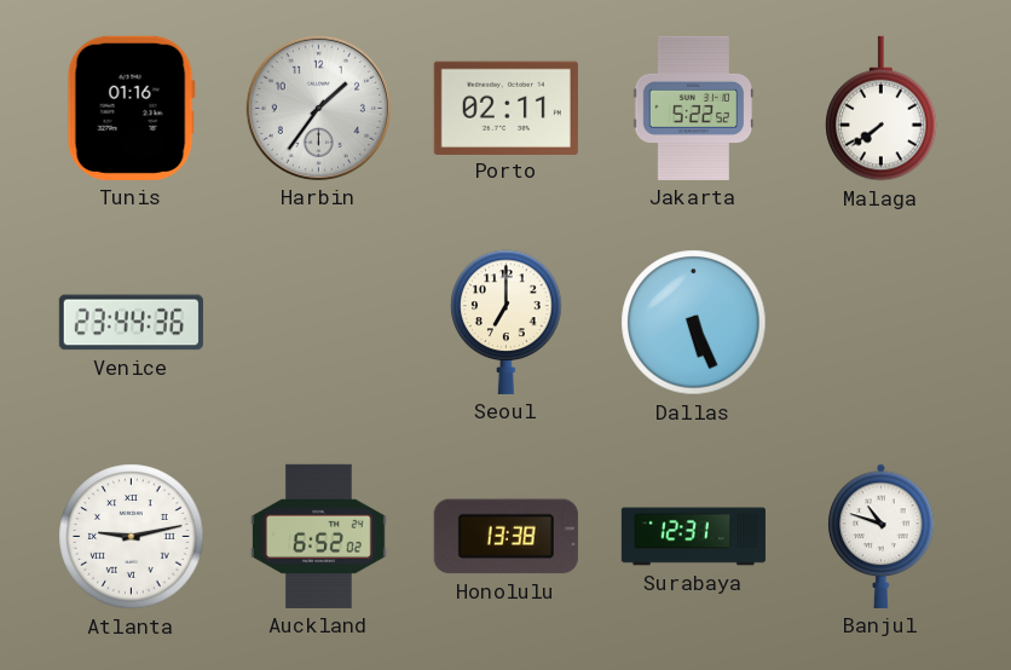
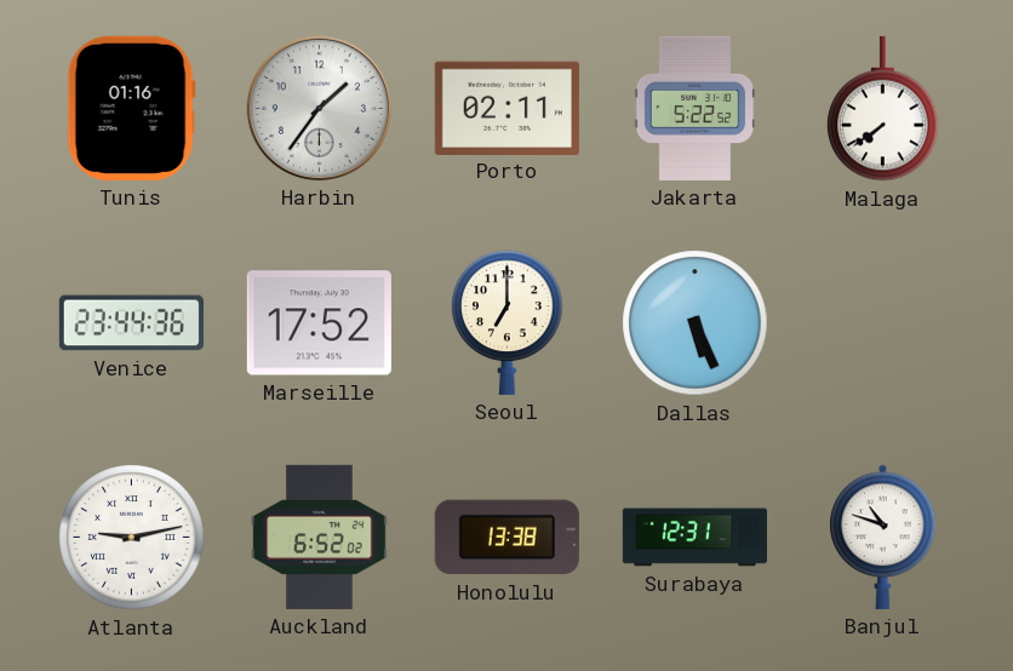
Marseille: none -> 17:52
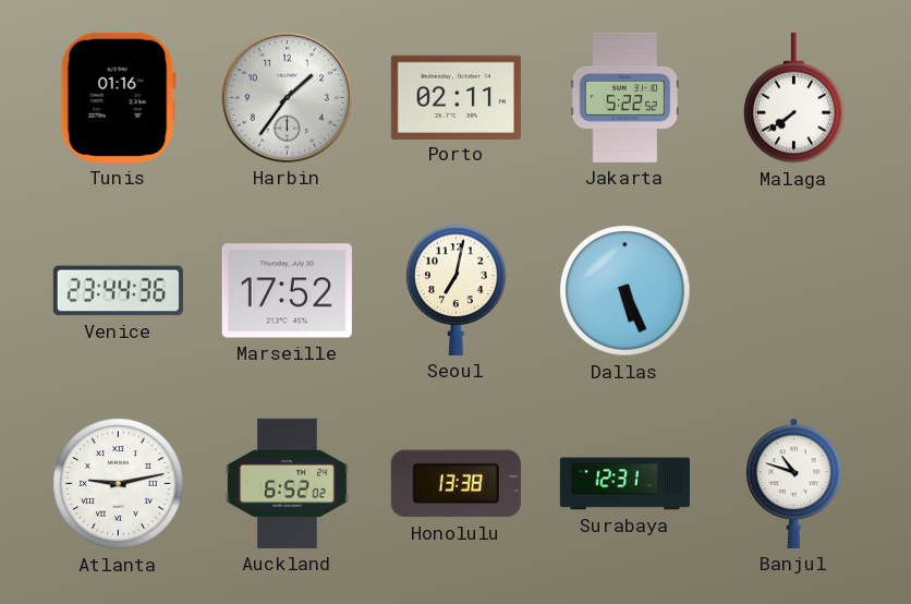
Seoul: 7:00 -> 7:02
